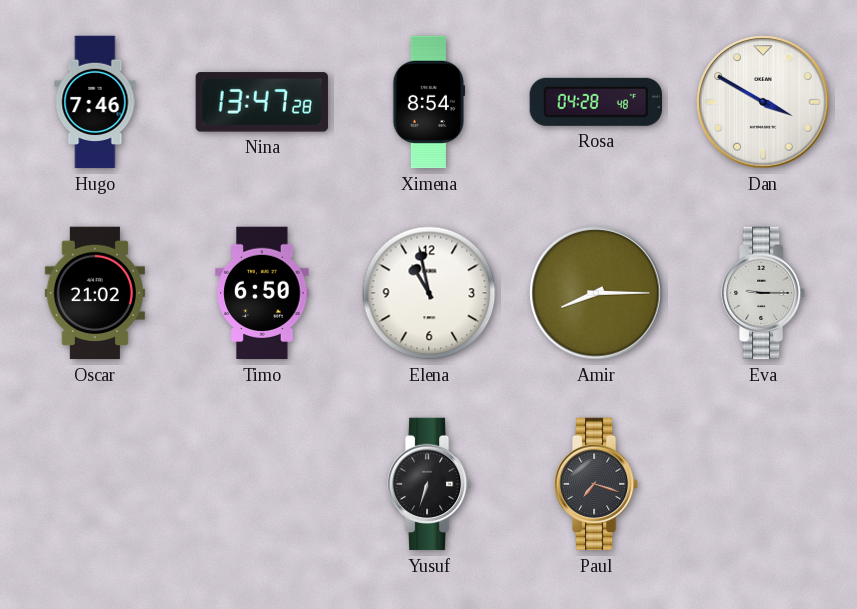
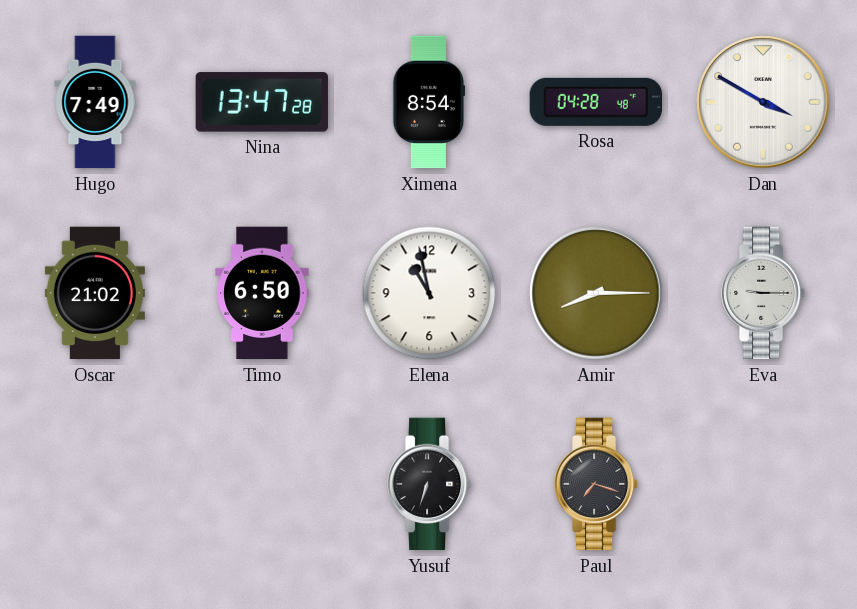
Hugo: 7:46 -> 7:49
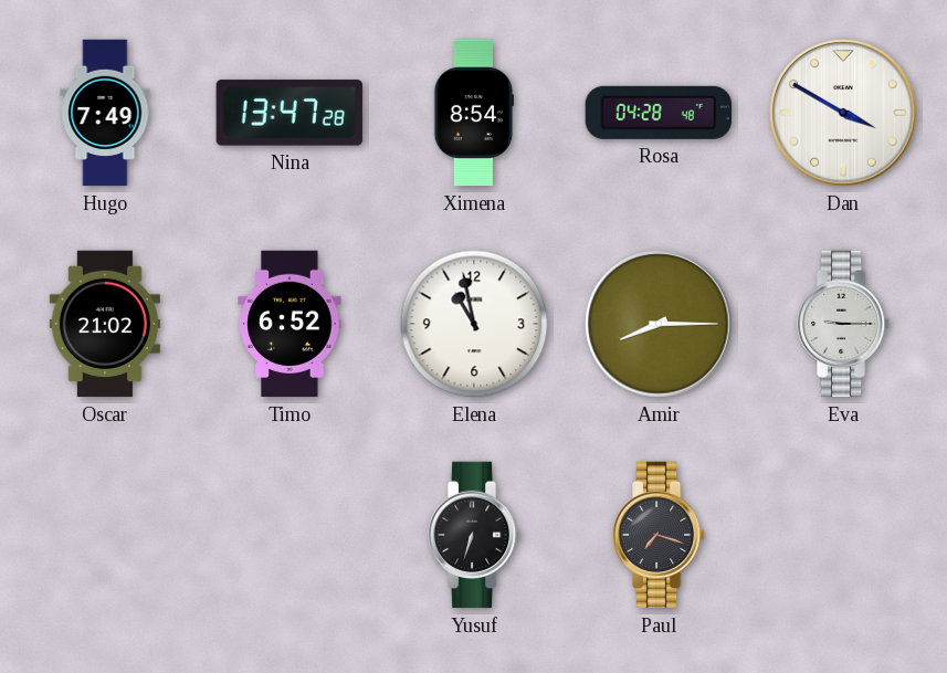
Timo: 6:50 -> 6:52
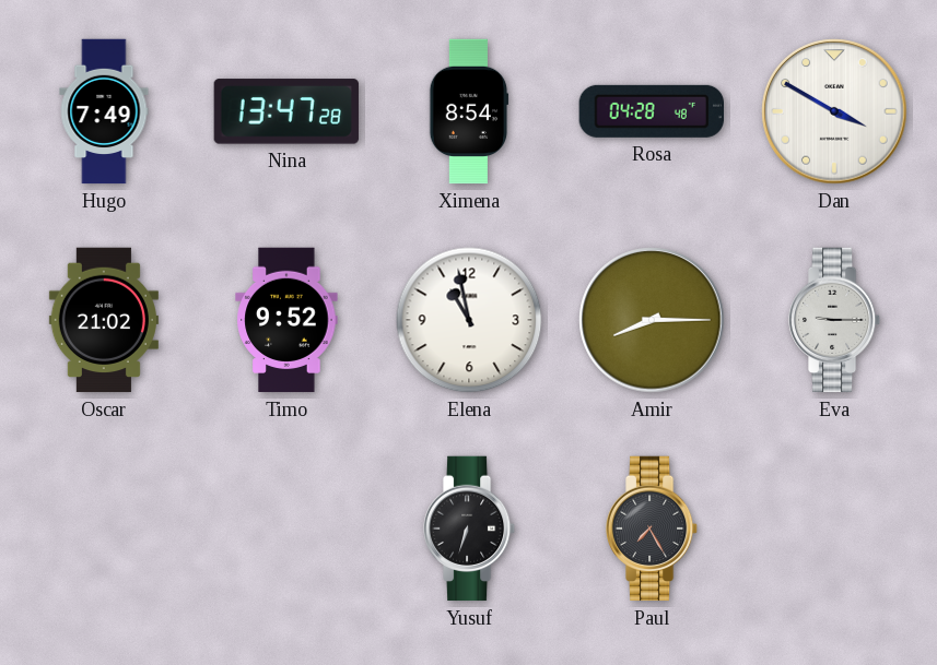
Timo: 6:52 -> 9:52
Paul: 7:18 -> 7:25
